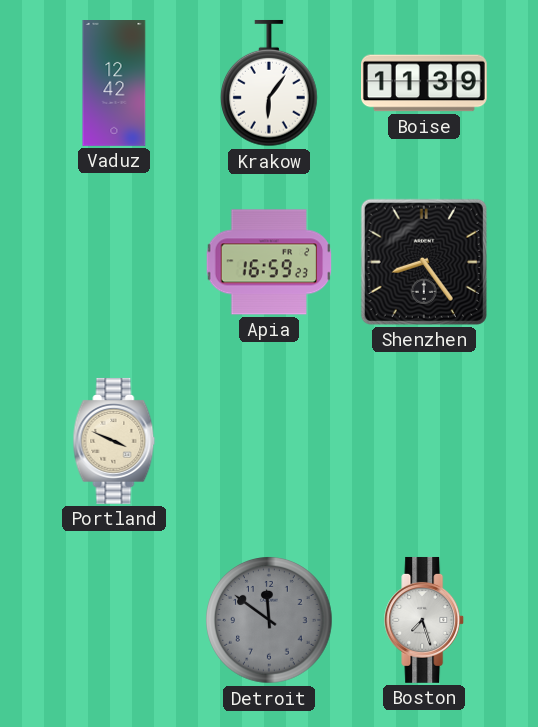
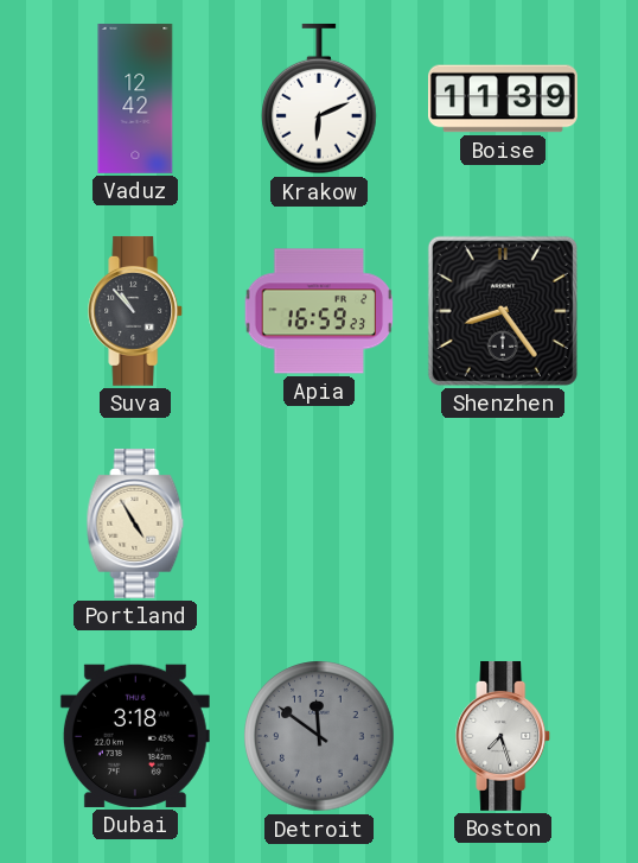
Krakow: 6:06 -> 6:11
Suva: none -> 10:53
Portland: 3:49 -> 4:55
Dubai: none -> 3:18
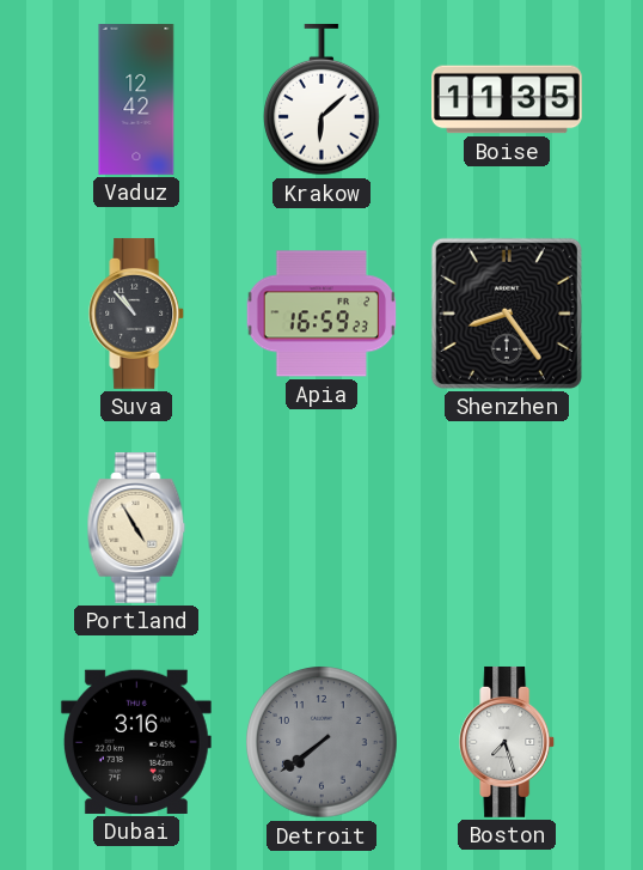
Krakow: 6:11 -> 6:08
Boise: 11:39 -> 11:35
Dubai: 3:18 -> 3:16
Detroit: 11:51 -> 7:39
